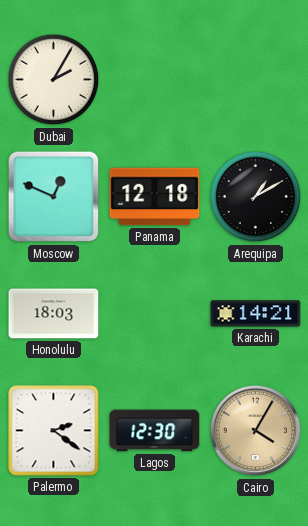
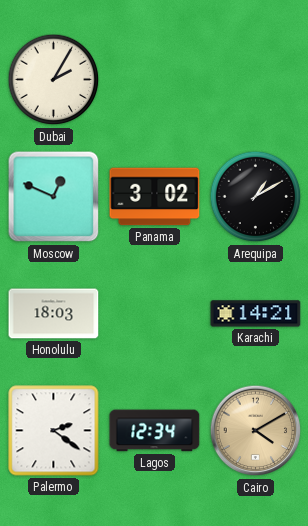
Panama: 12:18 -> 3:02
Lagos: 12:30 -> 12:34
Cairo: 4:05 -> 4:10
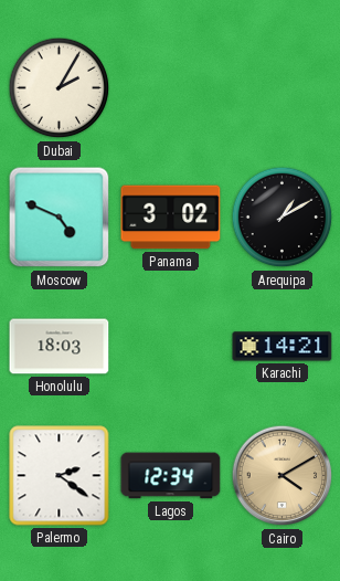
Moscow: 12:49 -> 4:49
